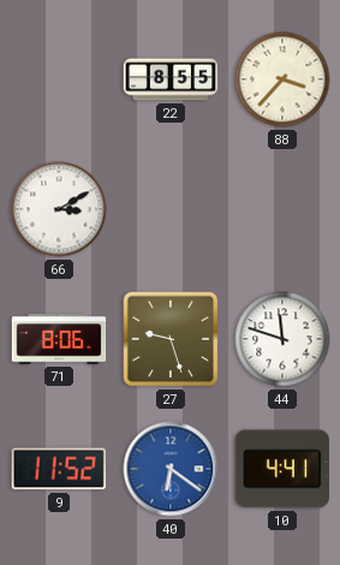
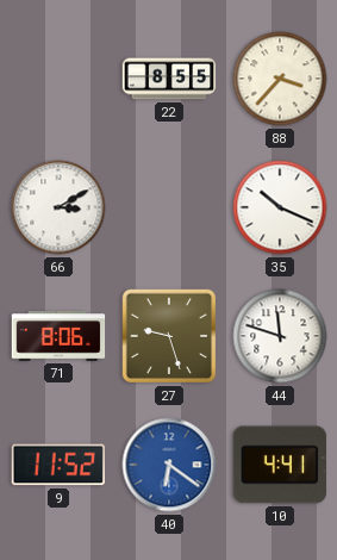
35: none -> 10:19
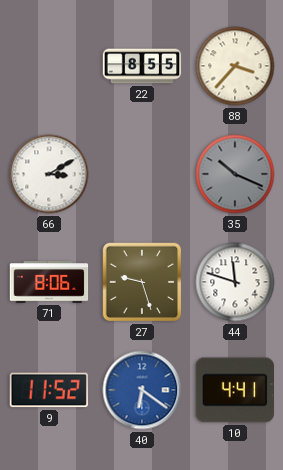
35 dial: white -> grey
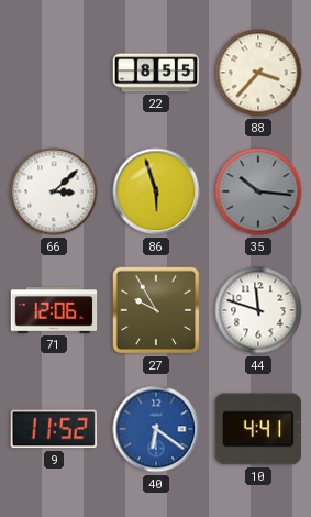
66: 3:10 -> 3:08
86: none -> 5:57
35: 10:19 -> 10:16
71: 8:06 -> 12:06
27: 9:27 -> 9:55
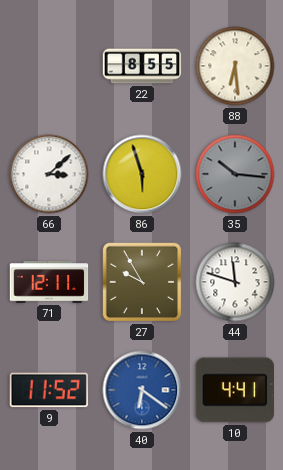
88: 3:37 -> 6:29
71: 12:06 -> 12:11
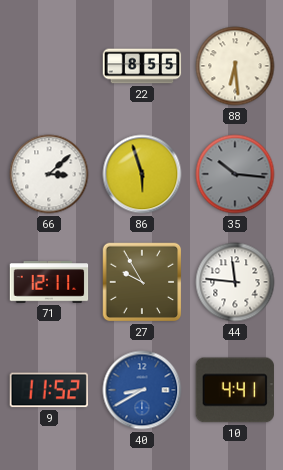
44: 11:48 -> 11:46
40: 6:21 -> 8:40
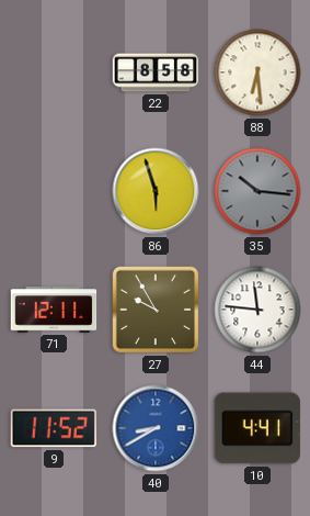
22: 8:55 -> 8:58
66: 3:08 -> none
